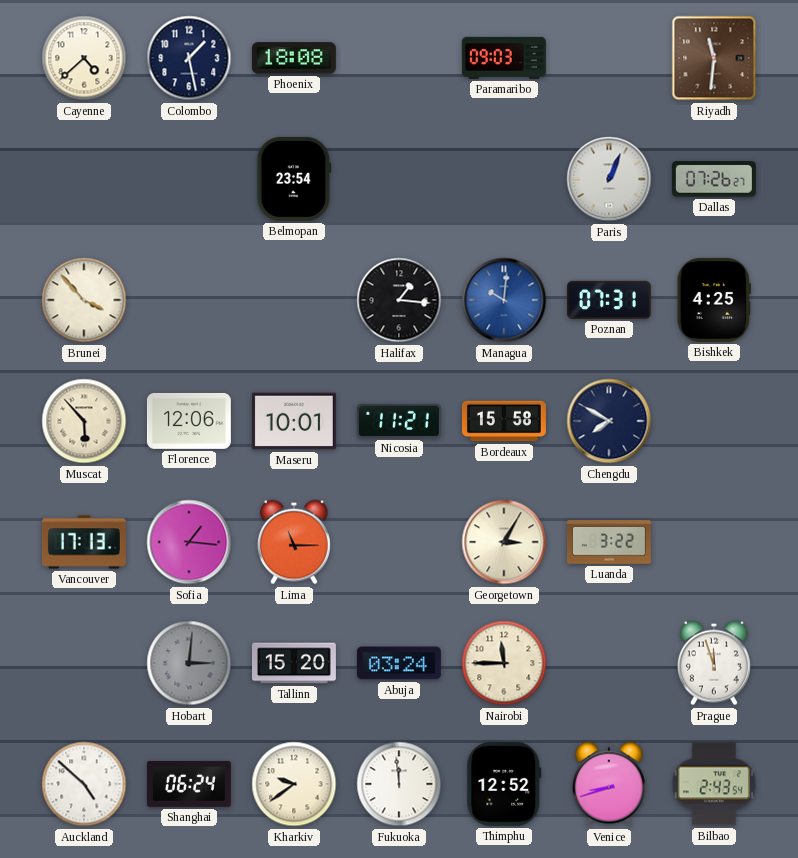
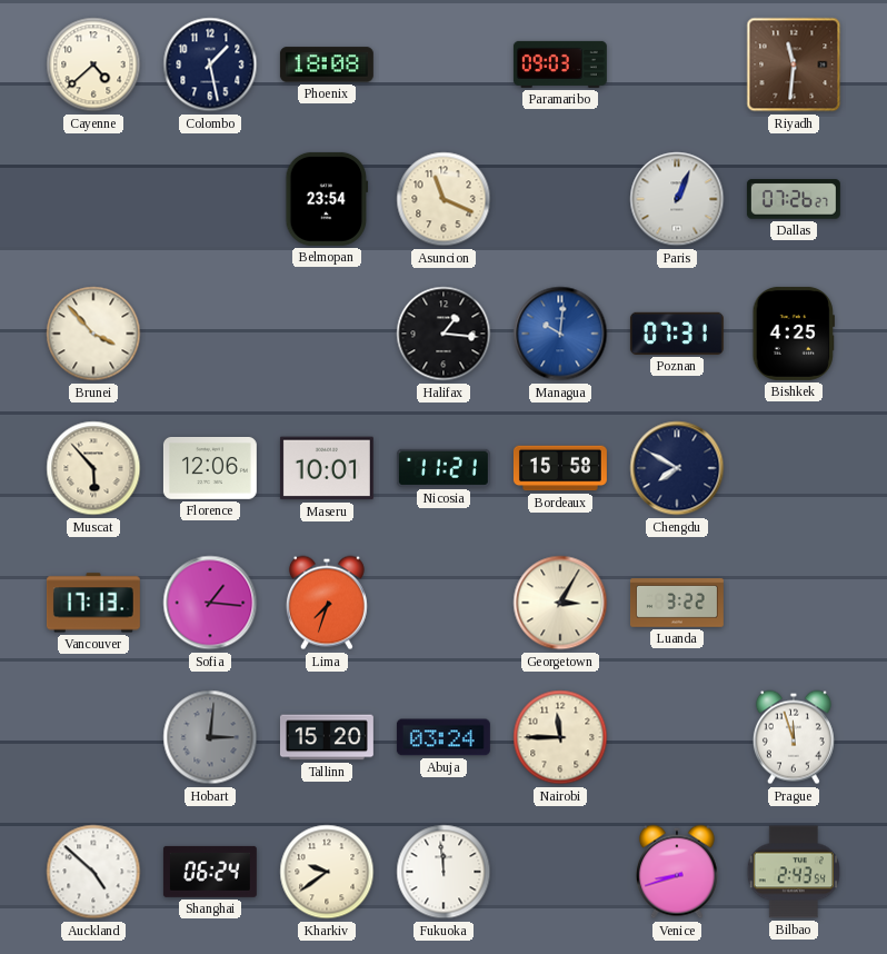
Asuncion: none -> 11:19
Lima: 11:15 -> 7:33
Thimphu: 12:52 -> none
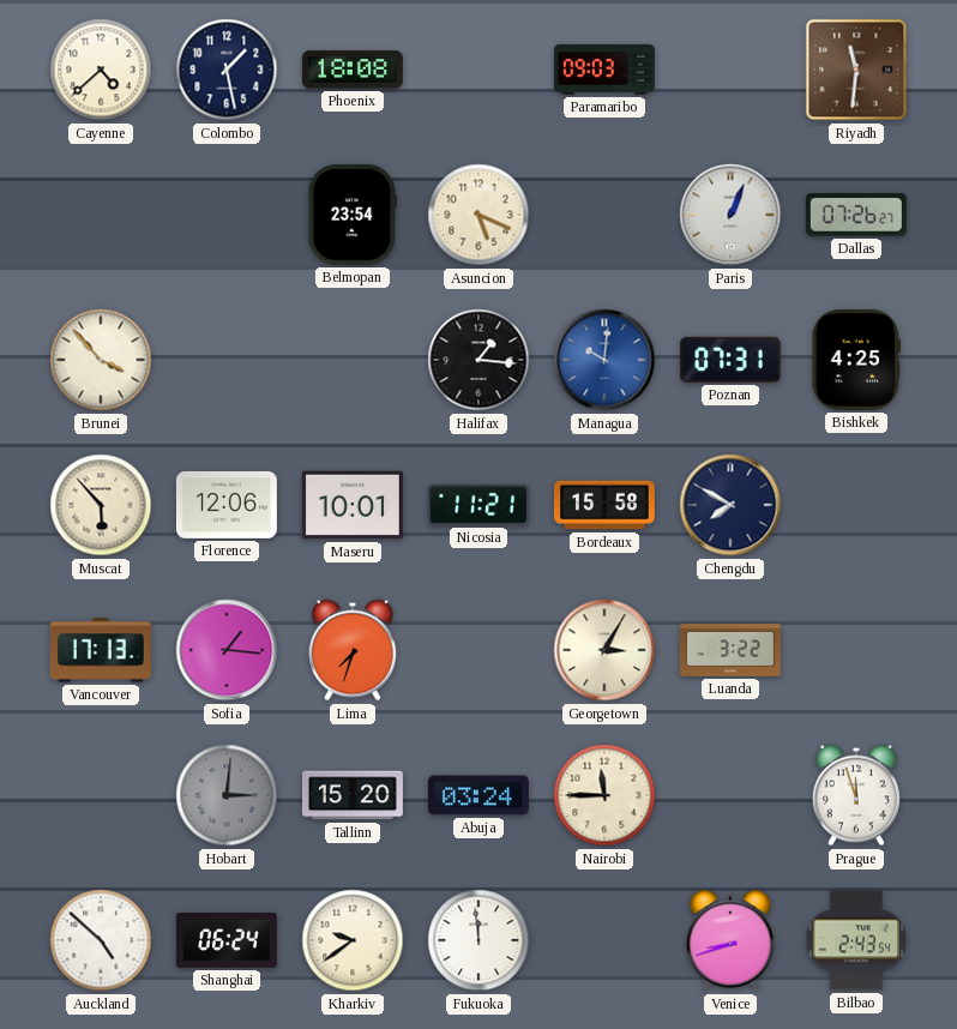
Asuncion: 11:19 -> 5:19
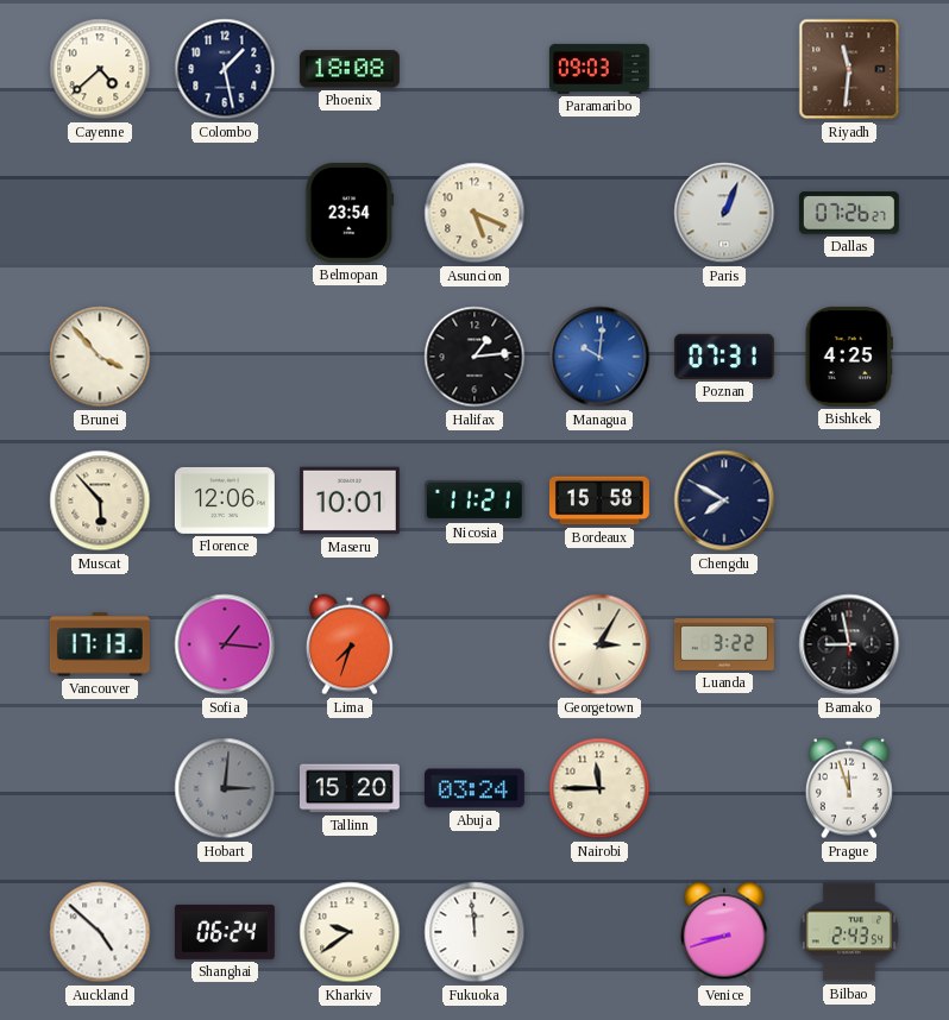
Halifax: 1:16 -> 1:14
Bamako: none -> 8:58
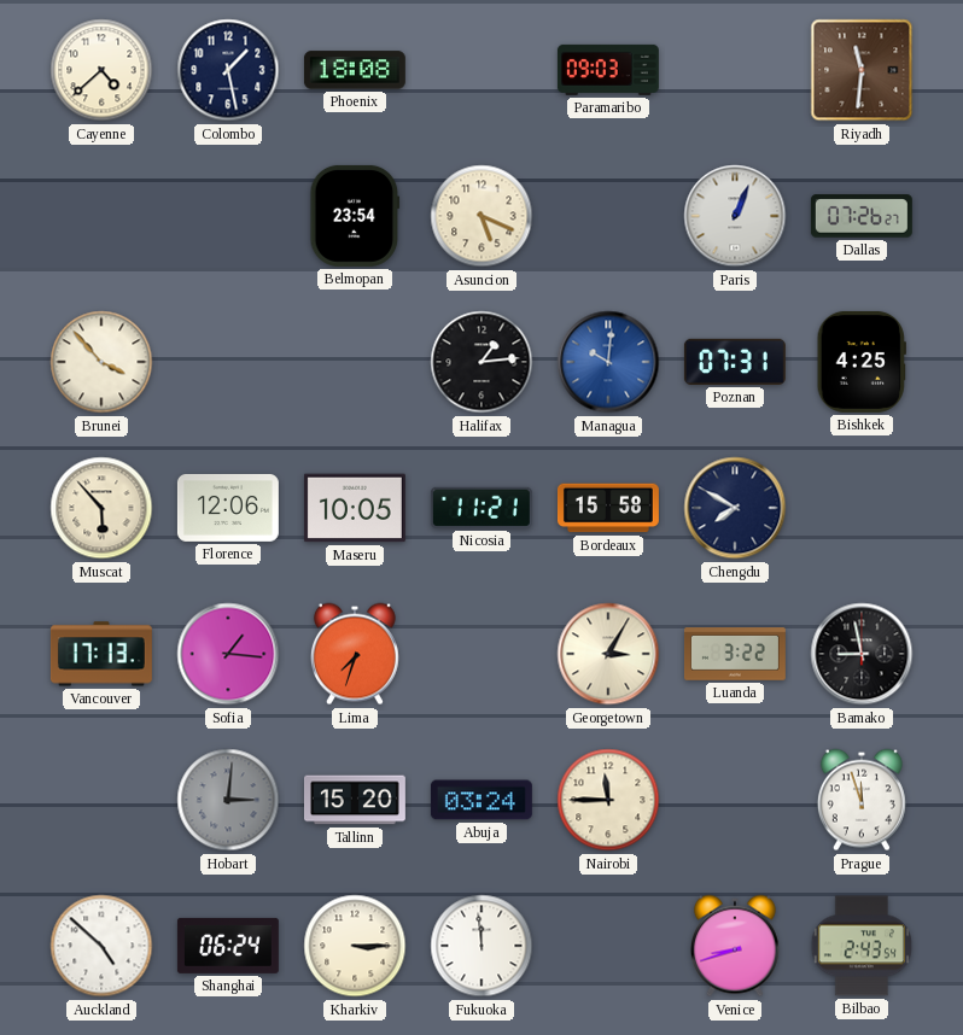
Maseru: 10:01 -> 10:05
Kharkiv: 9:39 -> 3:15
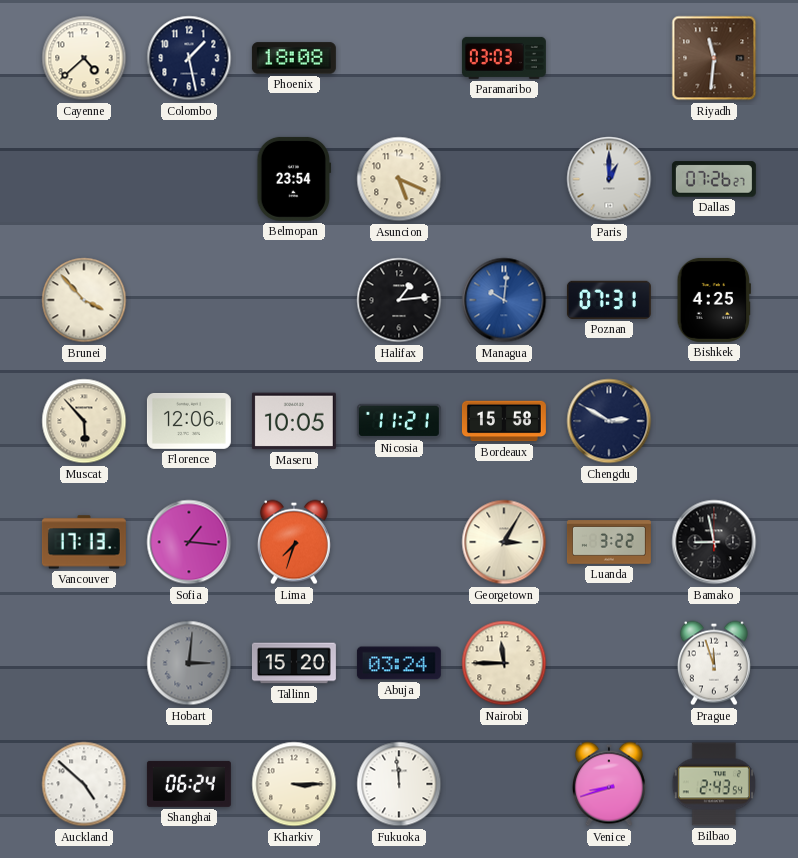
Paramaribo: 09:03 -> 03:03
Paris: 1:04 -> 1:00
Chengdu: 7:50 -> 2:50
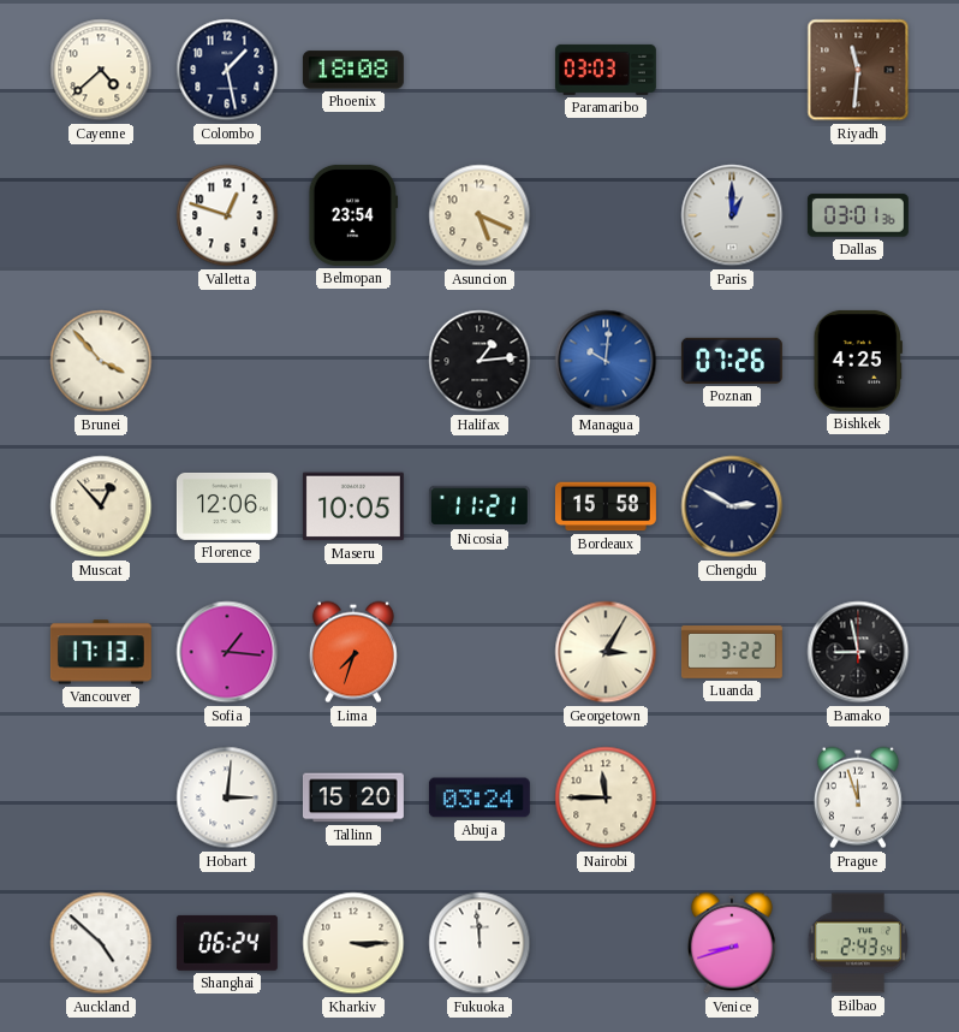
Valletta: none -> 12:48
Dallas: 07:26 -> 03:01
Poznan: 07:31 -> 07:26
Muscat: 5:53 -> 12:53
Hobart dial: grey -> white
